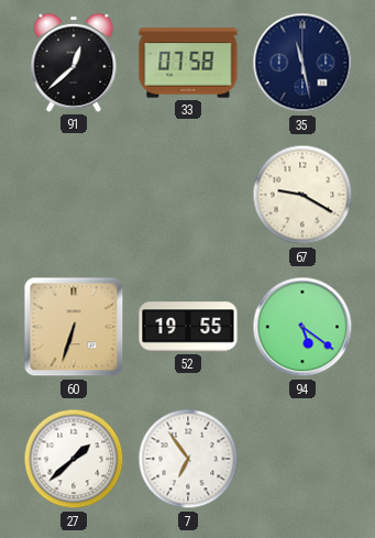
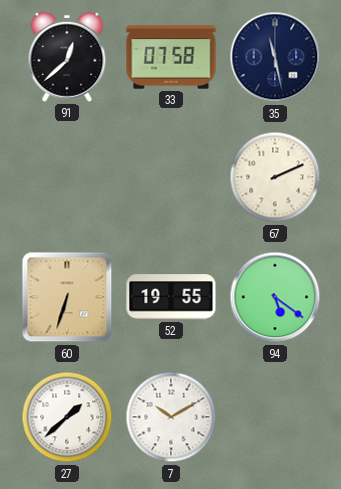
67: 9:20 -> 2:11
7: 6:54 -> 10:10
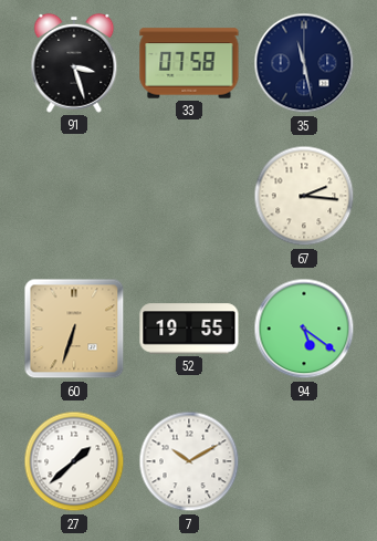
91: 12:38 -> 3:27
67: 2:11 -> 2:16
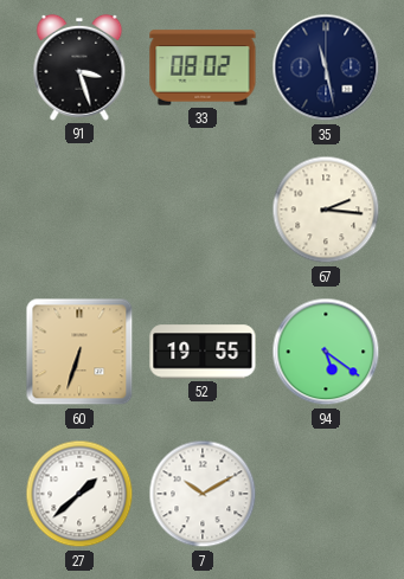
33: 07:58 -> 08:02
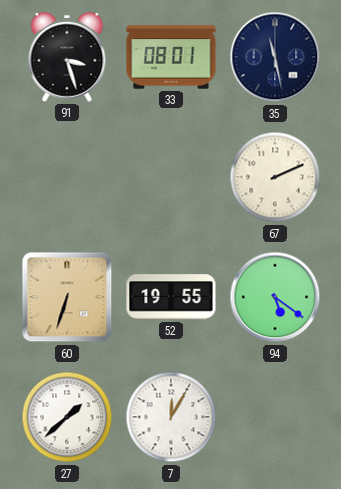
33: 08:02 -> 08:01
67: 2:16 -> 2:11
7: 10:10 -> 12:05
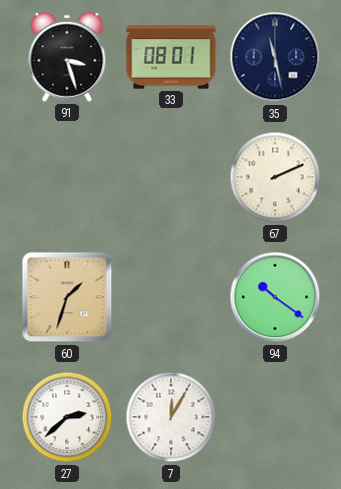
60: 6:33 -> 1:33
52: 19:55 -> none
94: 5:21 -> 10:21
27: 1:38 -> 2:38
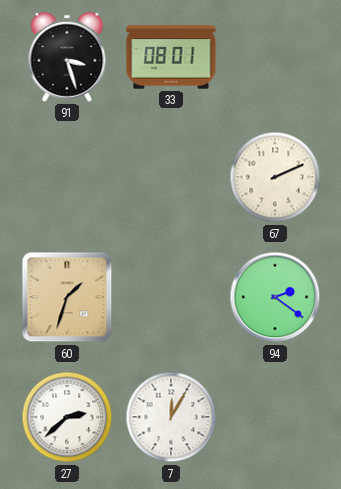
35: 11:28 -> none
94: 10:21 -> 2:21
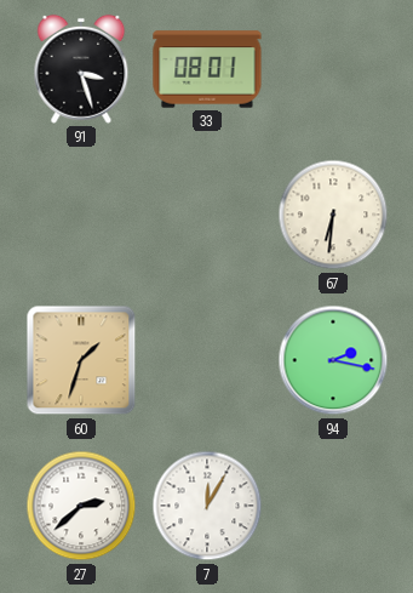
67: 2:11 -> 6:31
94: 2:21 -> 2:17
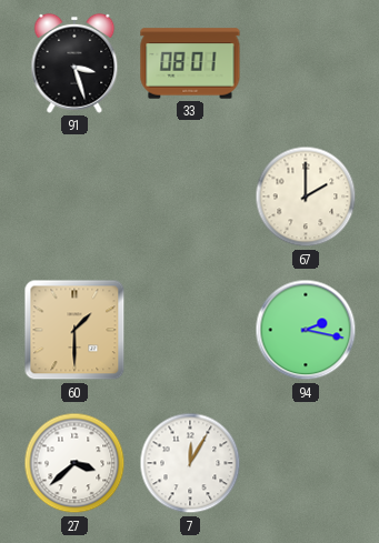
67: 6:31 -> 2:00
60: 1:33 -> 1:30
27: 2:38 -> 3:38
